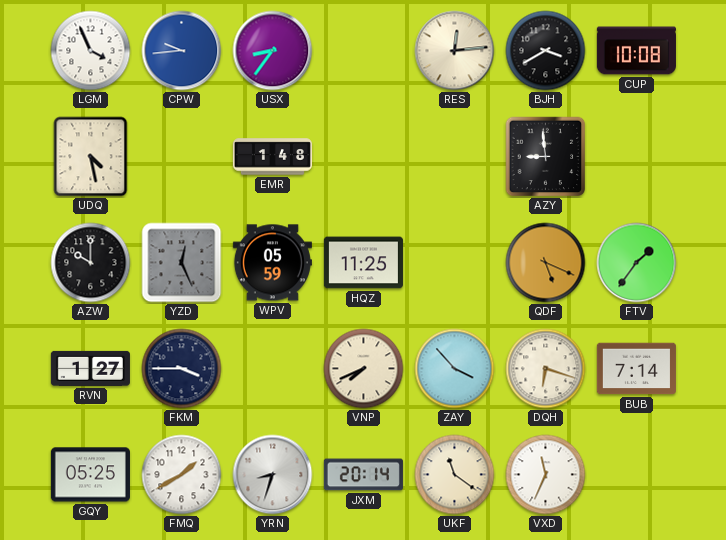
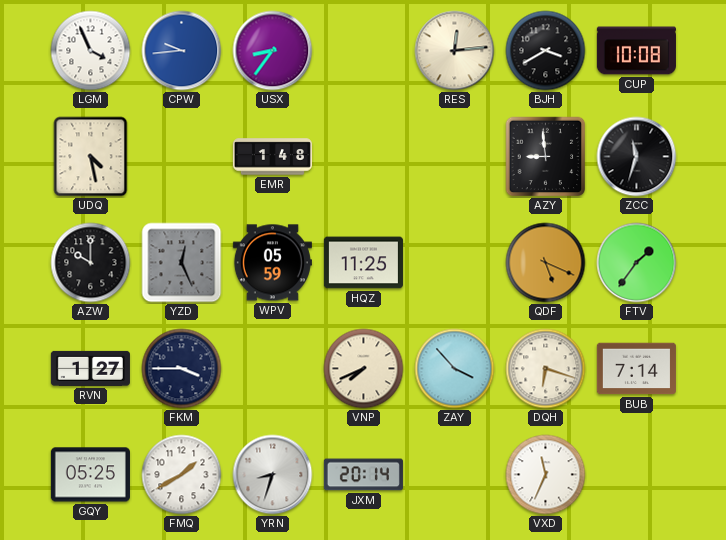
ZCC: none -> 11:33
UKF: 11:21 -> none
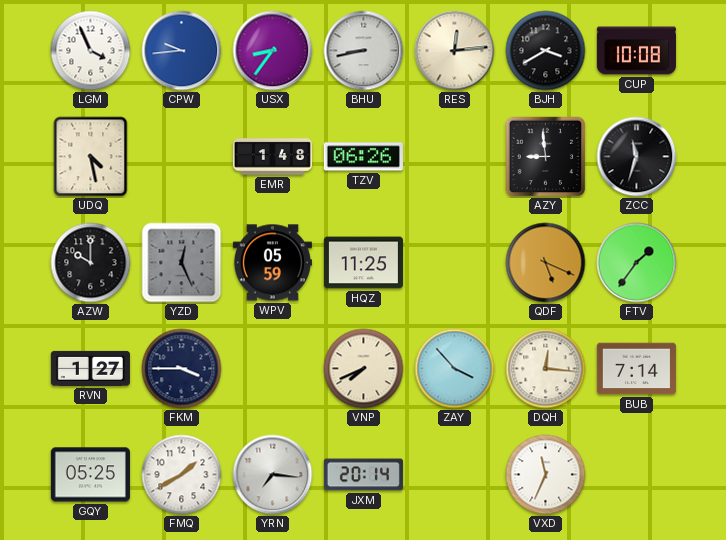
BHU: none -> 8:43
TZV: none -> 06:26
DQH: 6:18 -> 12:16
YRN: 8:33 -> 7:16
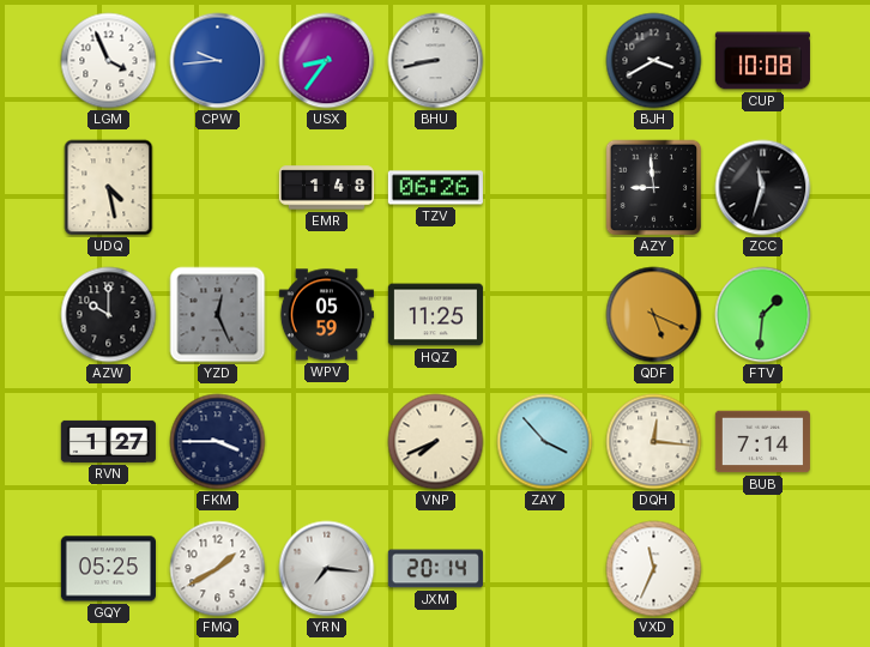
RES: 12:14 -> none
FTV: 1:36 -> 1:31
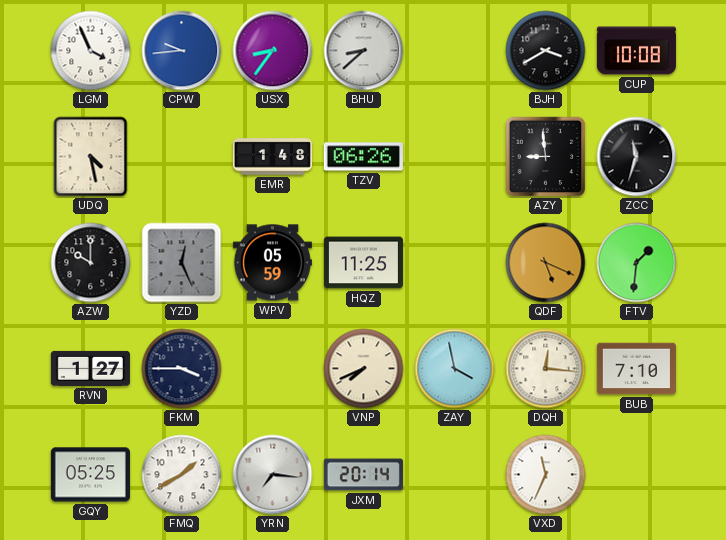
BHU: 8:43 -> 8:38
ZAY: 3:53 -> 3:58
BUB: 7:14 -> 7:10
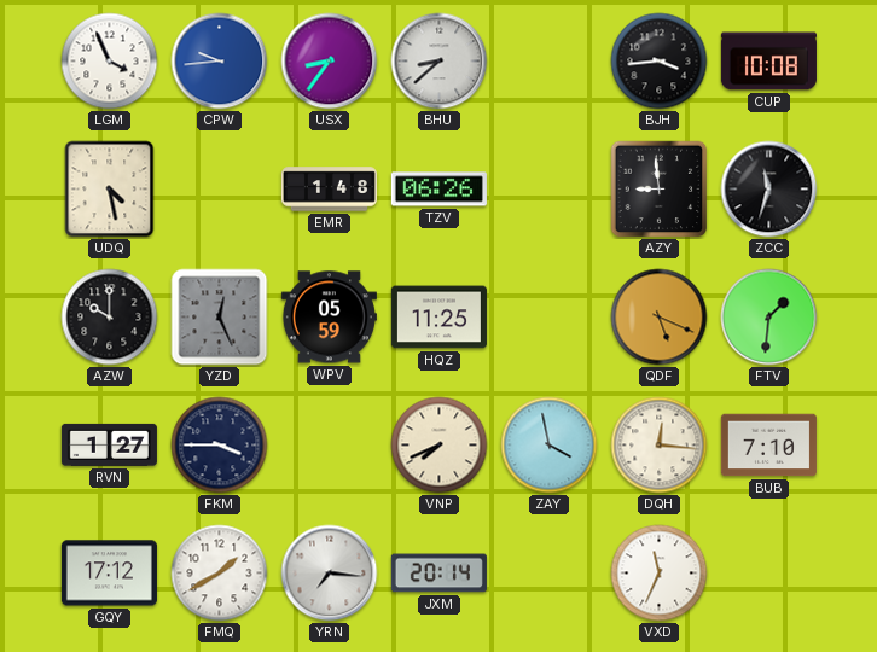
BJH: 3:40 -> 3:44
GQY: 05:25 -> 17:12
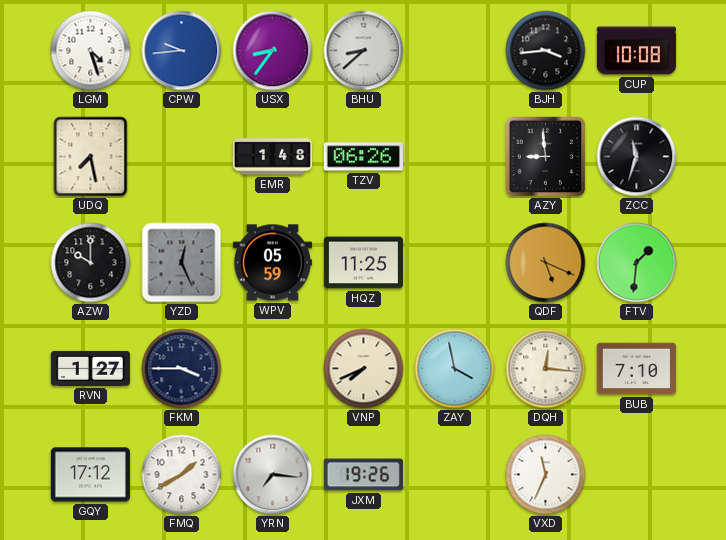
LGM: 3:56 -> 4:27
UDQ: 4:28 -> 7:28
JXM: 20:14 -> 19:26
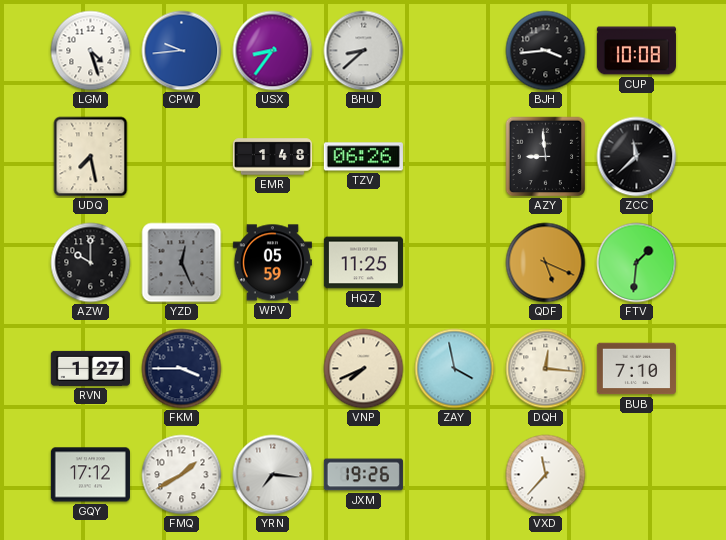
ZCC: 11:33 -> 11:38
VXD: 11:34 -> 11:37
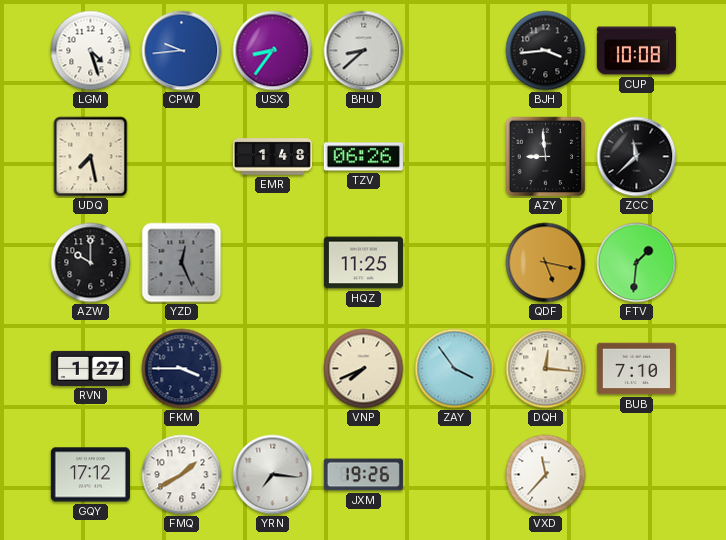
WPV: 05:59 -> none
QDF: 5:19 -> 5:17
ZAY: 3:58 -> 3:54
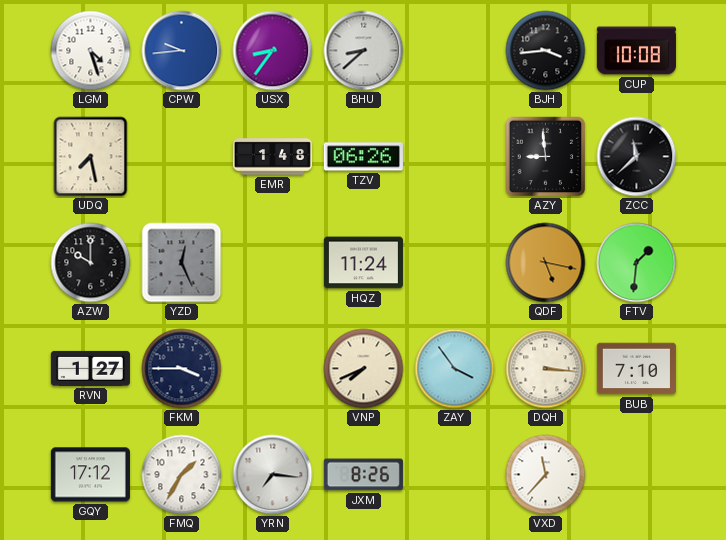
HQZ: 11:25 -> 11:24
DQH: 12:16 -> 3:16
FMQ: 1:40 -> 1:35
JXM: 19:26 -> 8:26
